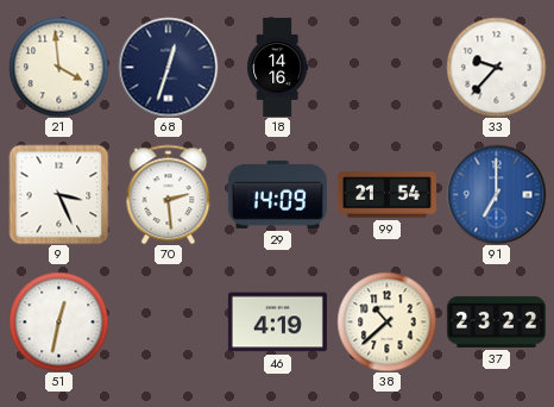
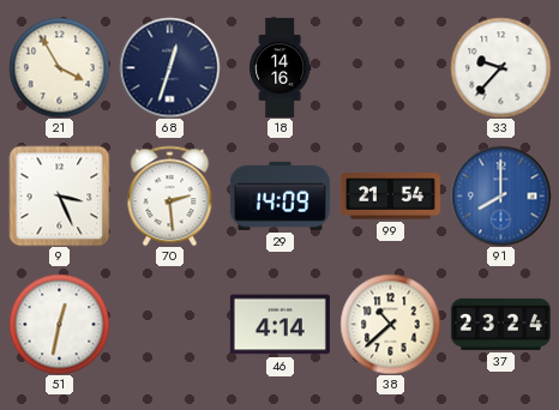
21: 3:59 -> 3:55
91: 7:00 -> 8:00
46: 4:19 -> 4:14
37: 23:22 -> 23:24
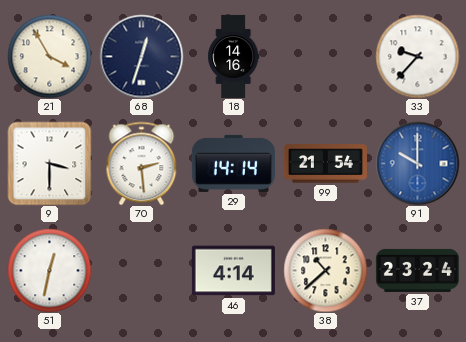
9: 3:26 -> 3:30
29: 14:09 -> 14:14
91: 8:00 -> 10:00
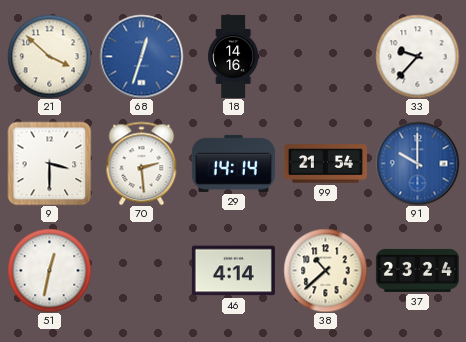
21: 3:55 -> 3:52
68 dial: navy -> blue
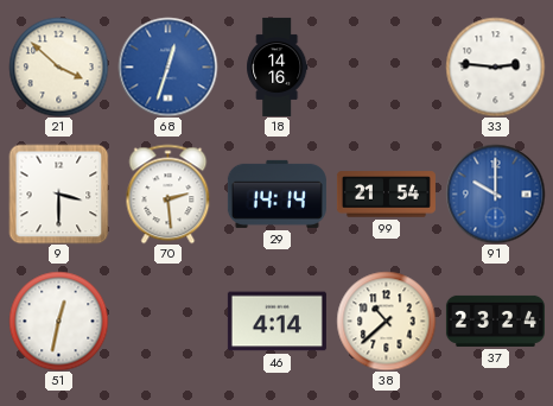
33: 9:37 -> 2:46
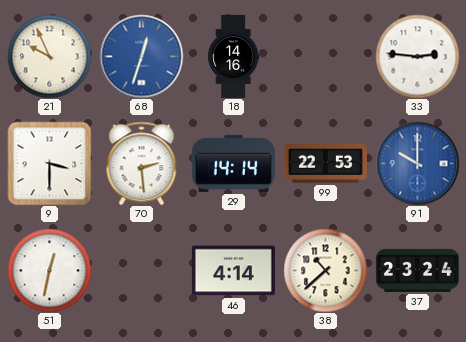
21: 3:52 -> 9:56
99: 21:54 -> 22:53
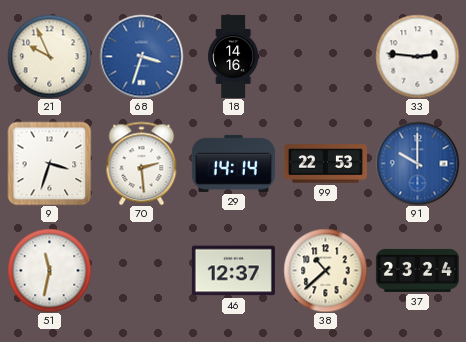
68: 12:33 -> 3:33
9: 3:30 -> 3:33
51: 12:32 -> 11:32
46: 4:14 -> 12:37
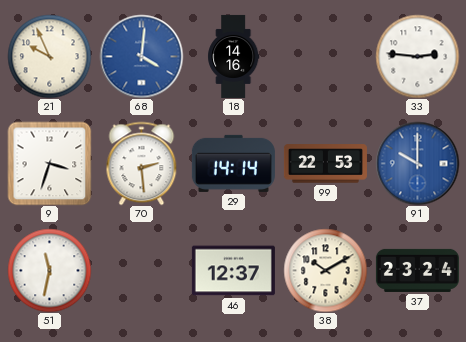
68: 3:33 -> 4:01
38: 10:38 -> 10:10
